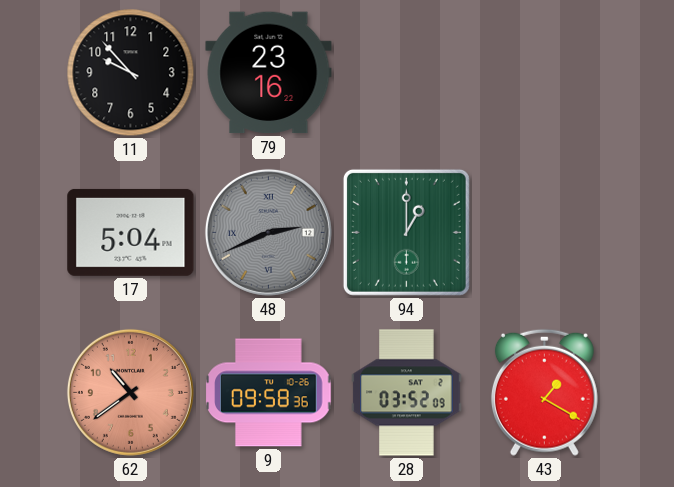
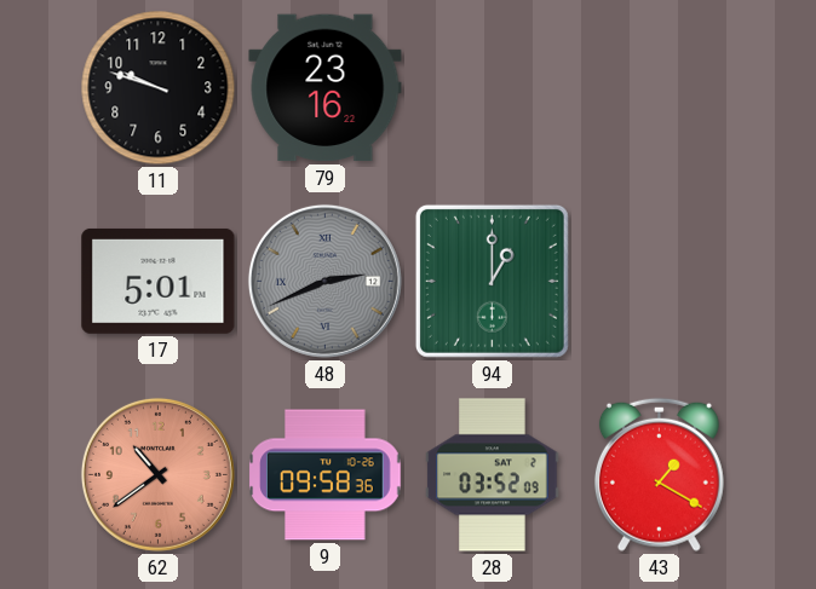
11: 9:53 -> 9:48
17: 5:04 -> 5:01
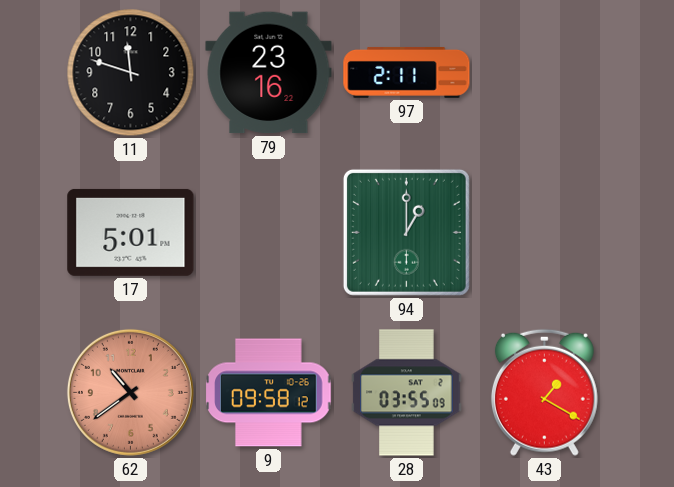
11: 9:48 -> 11:48
97: none -> 2:11
48: 2:41 -> none
9: 09:58:36 -> 09:58:12
28: 03:52 -> 03:55
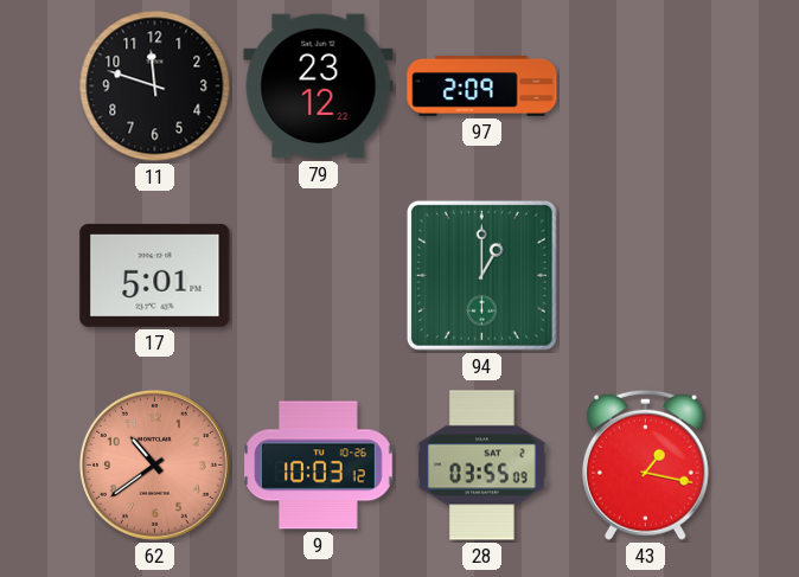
79: 23:16 -> 23:12
97: 2:11 -> 2:09
9: 09:58 -> 10:03
43: 1:20 -> 1:17
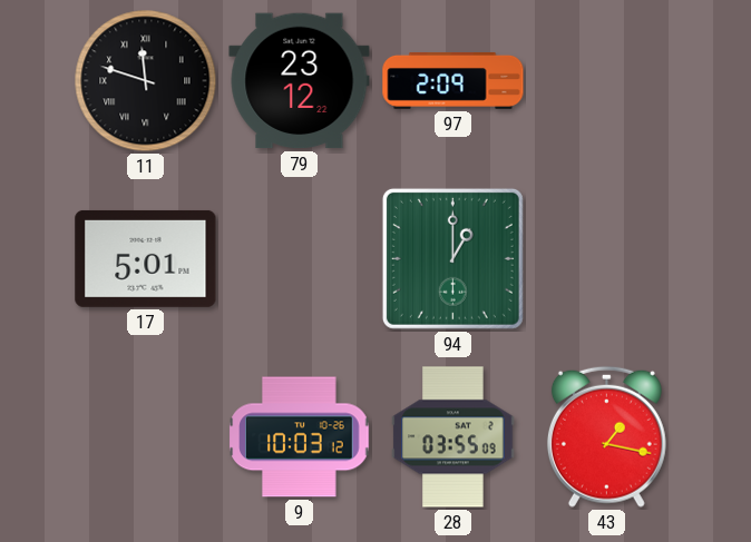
11 numerals: Arabic -> Roman
62: 10:39 -> none
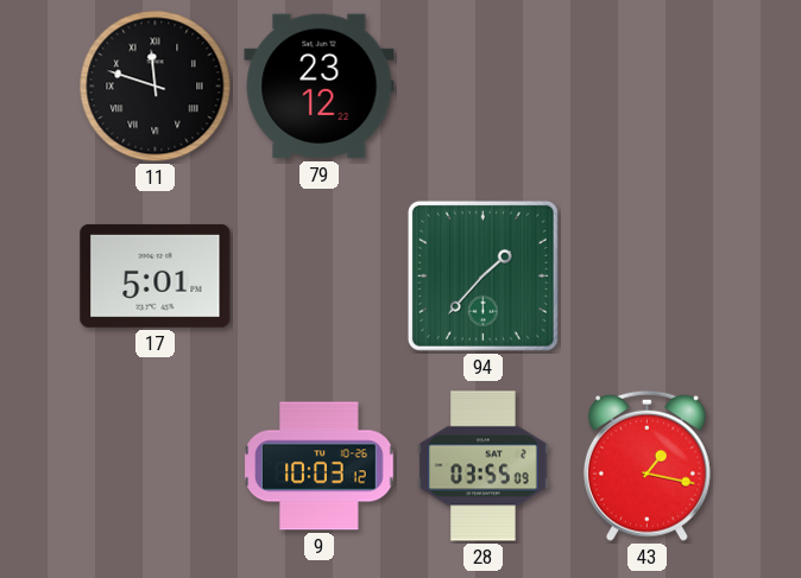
97: 2:09 -> none
94: 1:00 -> 1:37
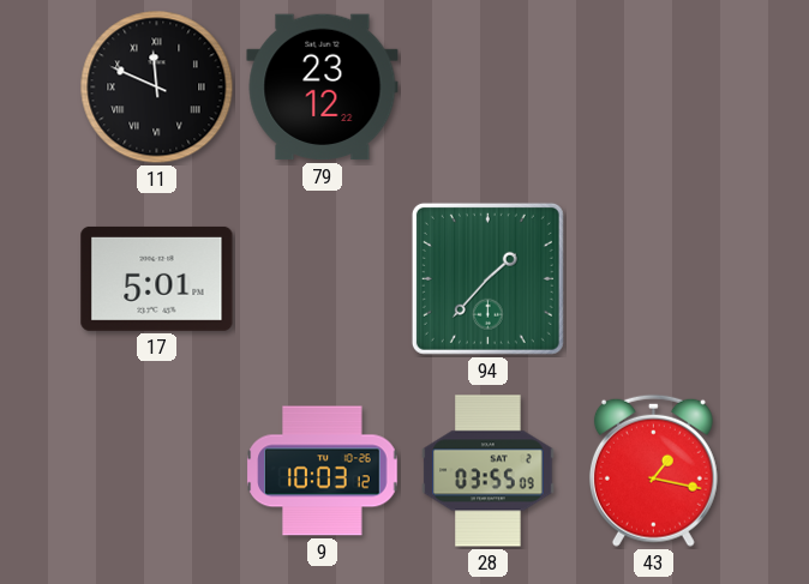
11: 11:48 -> 11:49
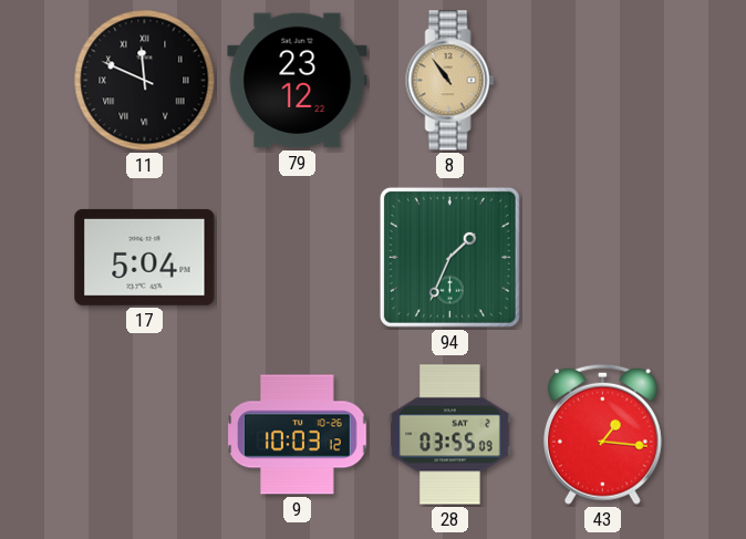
8: none -> 10:54
17: 5:01 -> 5:04
94: 1:37 -> 1:34
43: 1:17 -> 1:16
